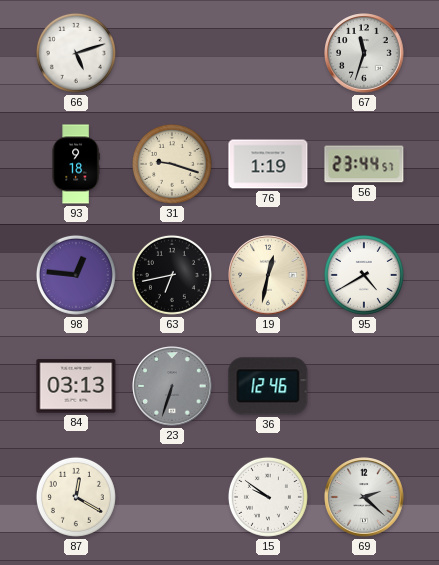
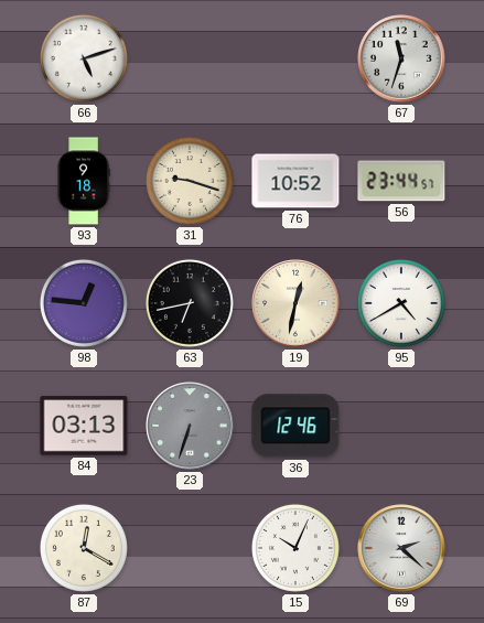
76: 1:19 -> 10:52
15: 9:51 -> 10:04
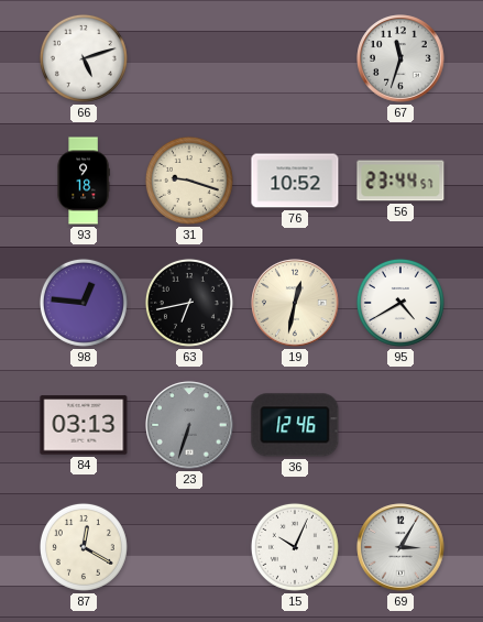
69: 2:22 -> 3:05
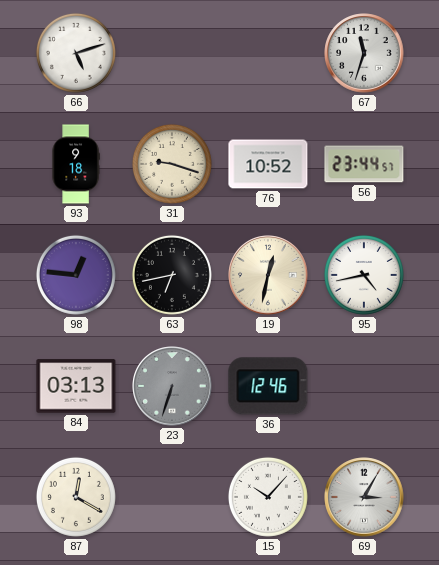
95: 4:40 -> 4:43
15: 10:04 -> 10:07
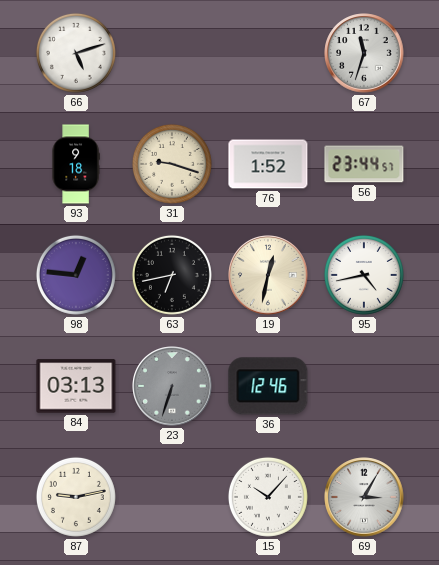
76: 10:52 -> 1:52
87: 12:20 -> 9:13
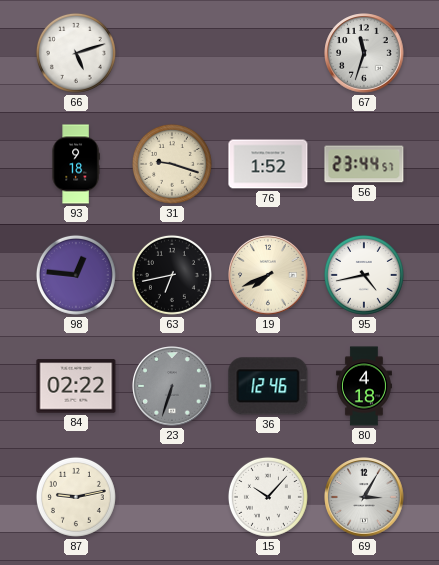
19: 12:32 -> 7:41
84: 03:13 -> 02:22
80: none -> 4:18
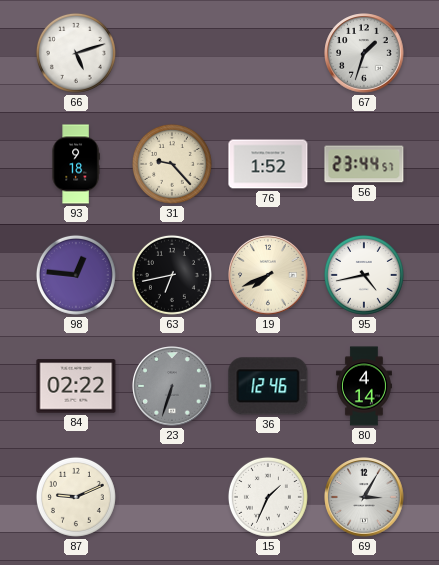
67: 11:33 -> 1:33
31: 9:18 -> 9:23
80: 4:18 -> 4:14
87: 9:13 -> 9:11
15: 10:07 -> 1:34
